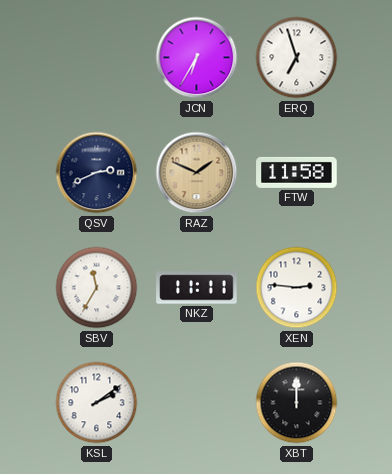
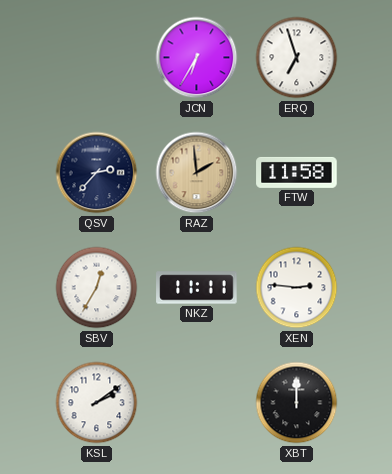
QSV: 2:41 -> 2:37
RAZ: 1:49 -> 1:59
SBV: 11:35 -> 12:35
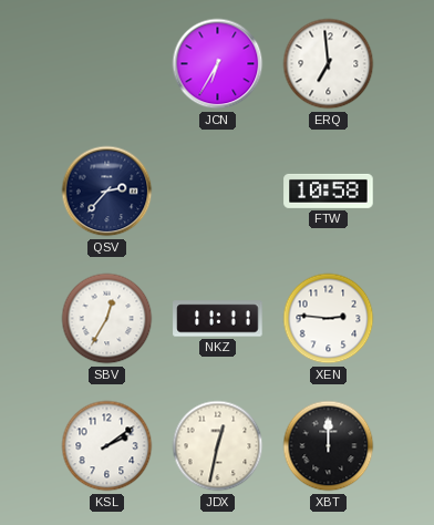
ERQ: 6:57 -> 6:59
RAZ: 1:59 -> none
FTW: 11:58 -> 10:58
JDX: none -> 12:32
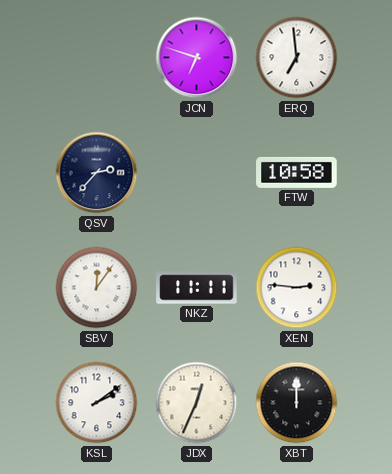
JCN: 6:35 -> 6:48
SBV: 12:35 -> 12:06
JDX: 12:32 -> 12:34
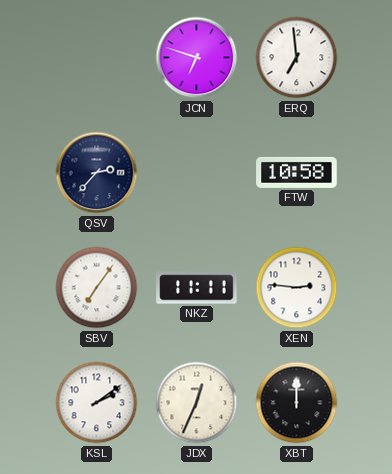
SBV: 12:06 -> 7:06
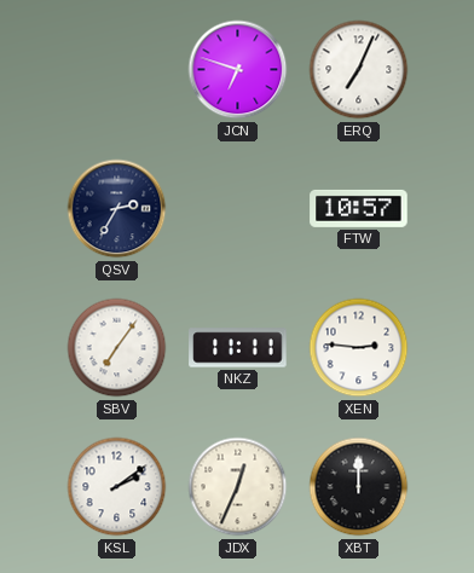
ERQ: 6:59 -> 7:04
QSV: 2:37 -> 2:35
FTW: 10:58 -> 10:57
